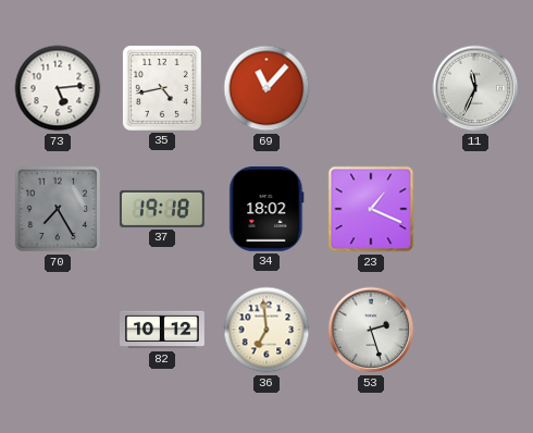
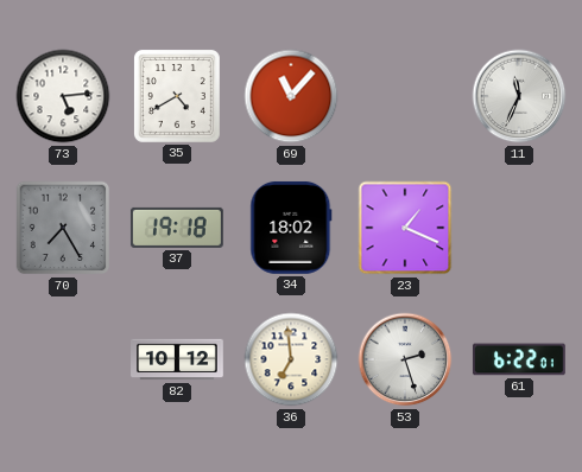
35: 4:43 -> 4:40
61: none -> 6:22
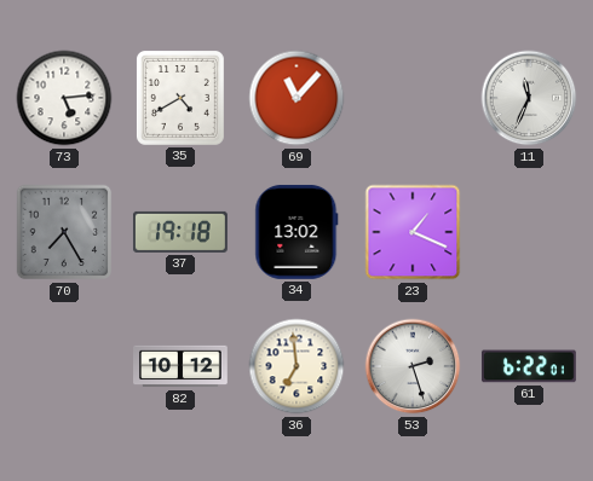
34: 18:02 -> 13:02
